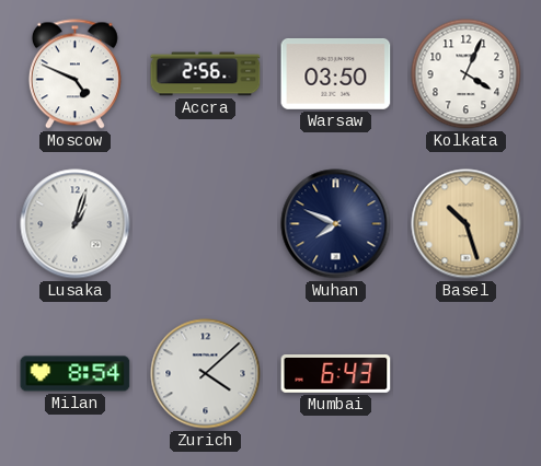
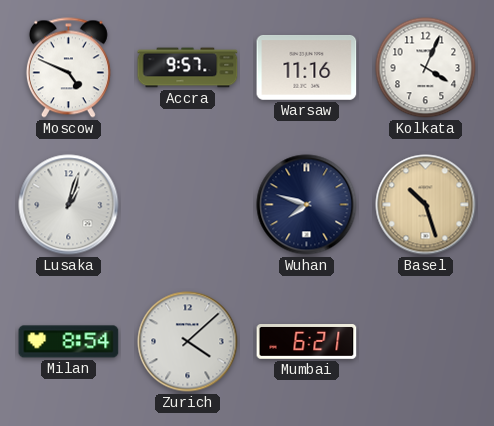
Accra: 2:56 -> 9:57
Warsaw: 03:50 -> 11:16
Wuhan: 7:49 -> 7:48
Mumbai: 6:43 -> 6:21
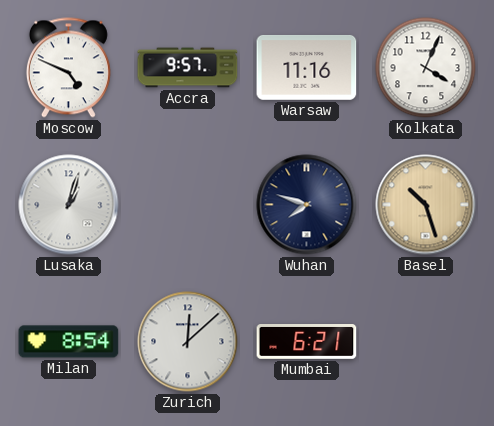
Zurich: 4:08 -> 12:08
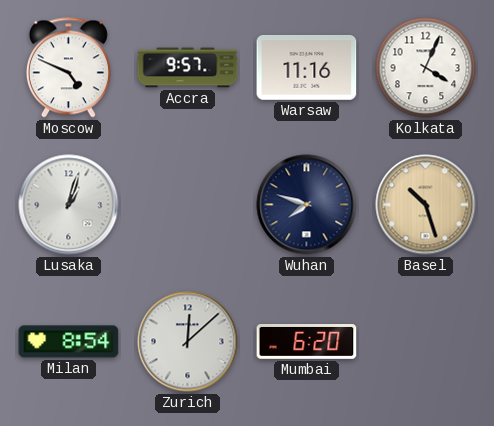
Mumbai: 6:21 -> 6:20
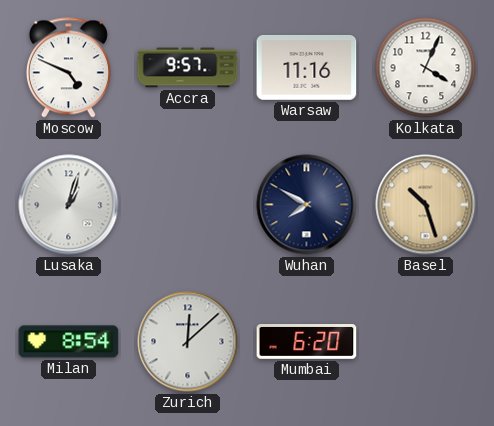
Wuhan: 7:48 -> 7:50
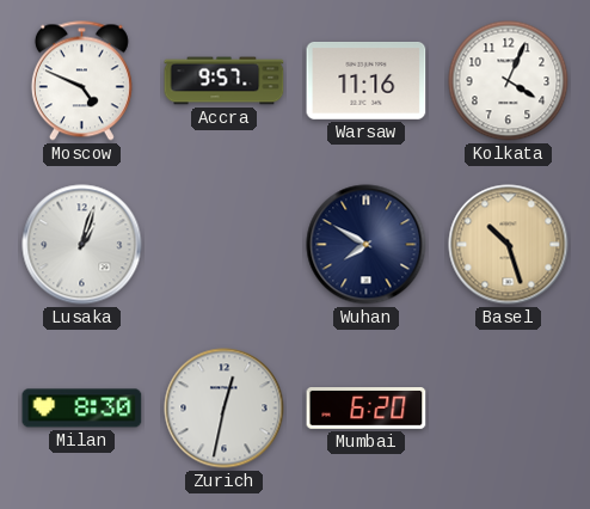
Milan: 8:54 -> 8:30
Zurich: 12:08 -> 12:32
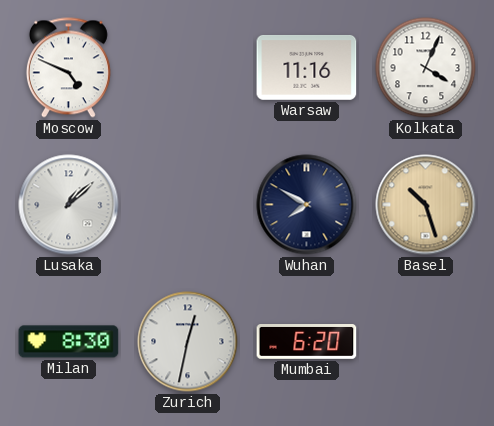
Accra: 9:57 -> none
Lusaka: 1:03 -> 1:08
